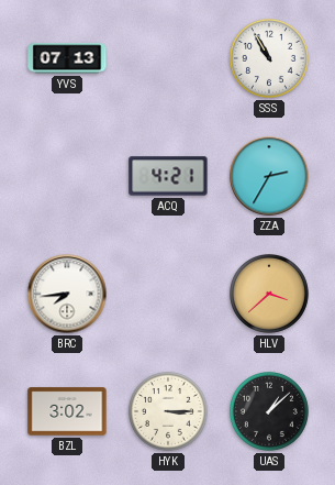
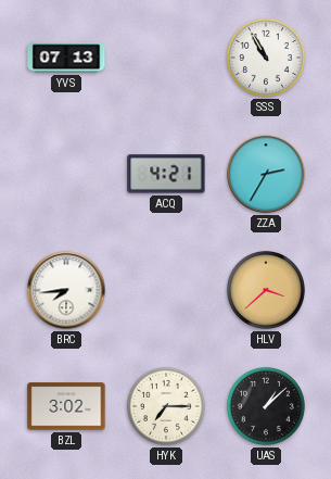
HYK: 3:15 -> 7:15
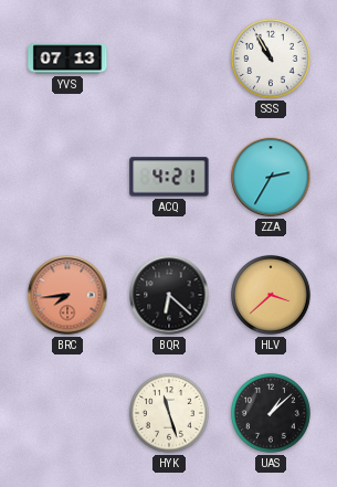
BRC dial: white -> salmon
BQR: none -> 6:22
BZL: 3:02 -> none
HYK: 7:15 -> 11:27
